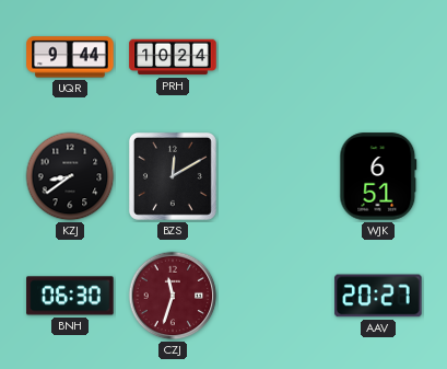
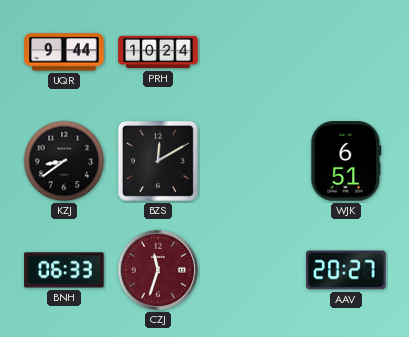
BNH: 06:30 -> 06:33
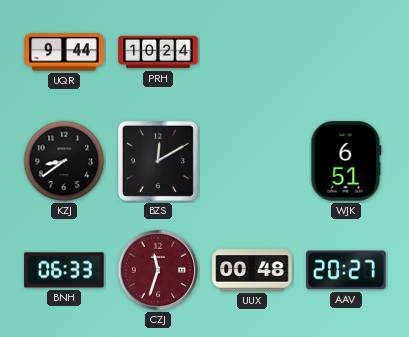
UUX: none -> 00:48
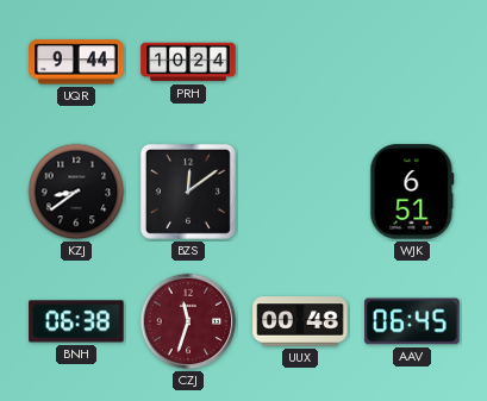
BZS: 12:10 -> 12:09
BNH: 06:33 -> 06:38
AAV: 20:27 -> 06:45
